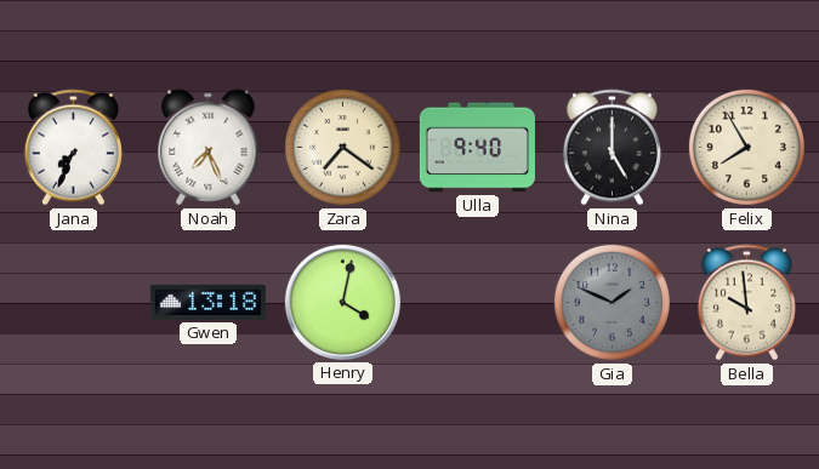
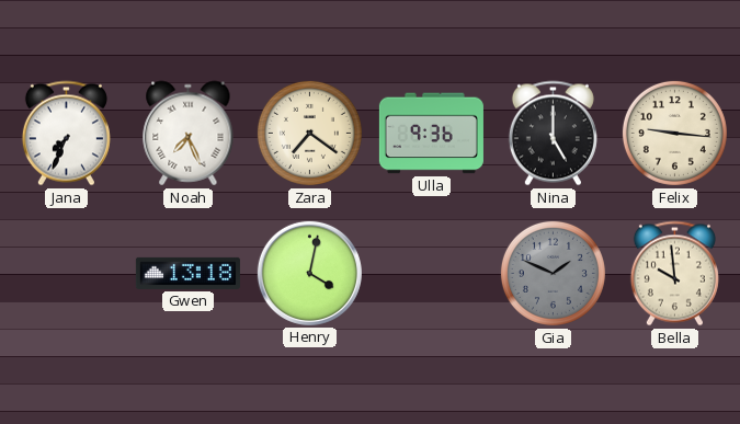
Ulla: 9:40 -> 9:36
Felix: 7:55 -> 9:16
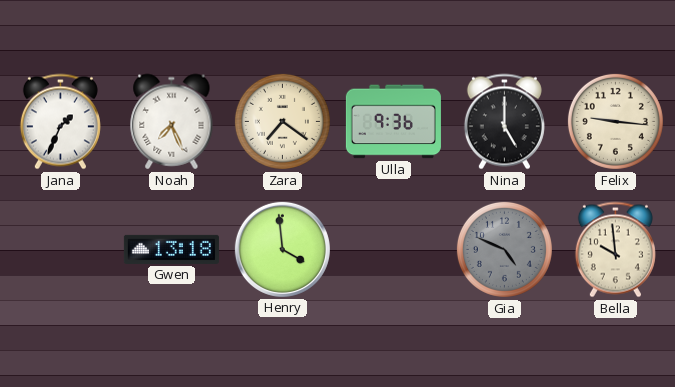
Jana: 7:34 -> 1:34
Henry: 4:02 -> 3:59
Gia: 1:49 -> 4:49
